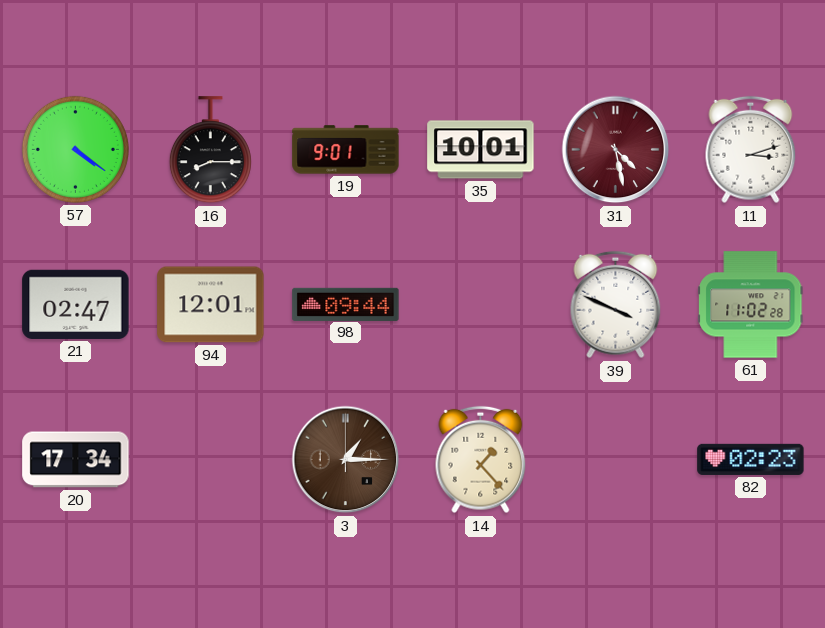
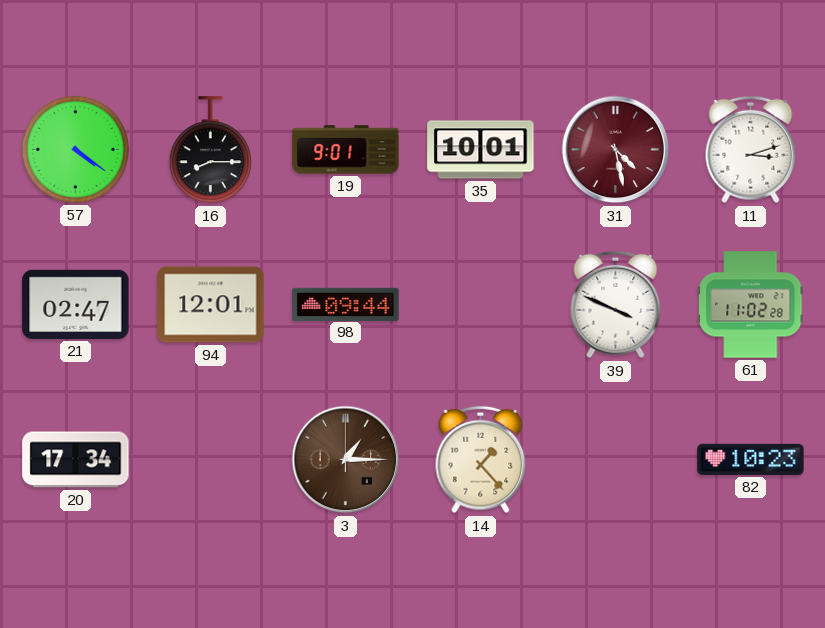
82: 02:23 -> 10:23
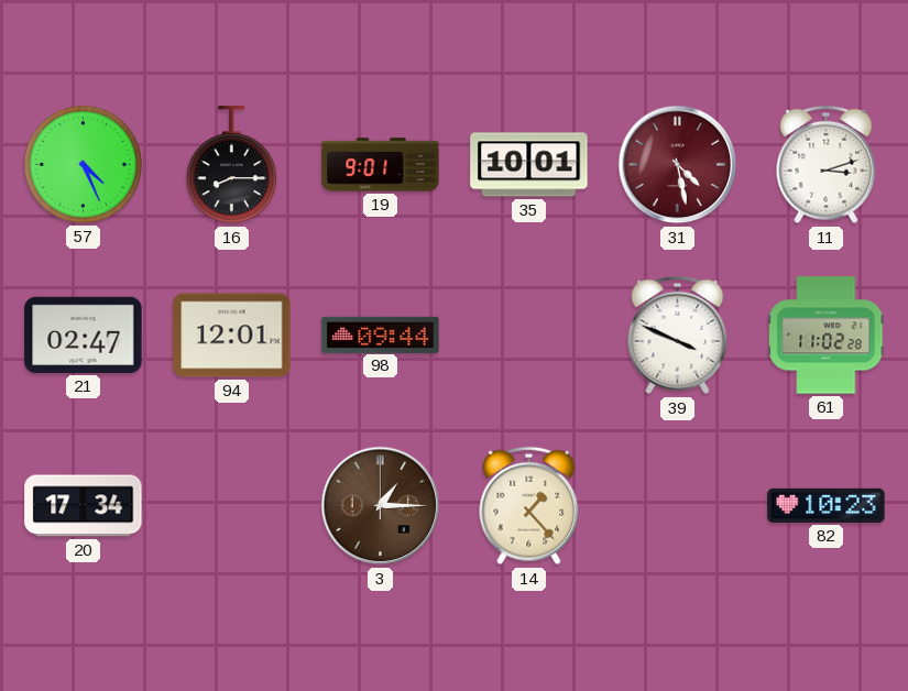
57: 4:21 -> 4:26
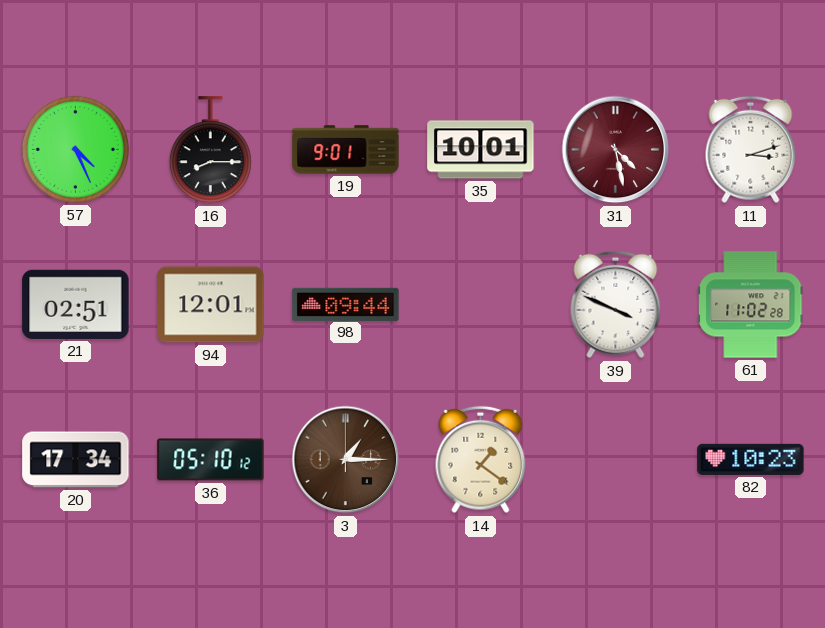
21: 02:47 -> 02:51
36: none -> 05:10
14: 1:23 -> 1:21
